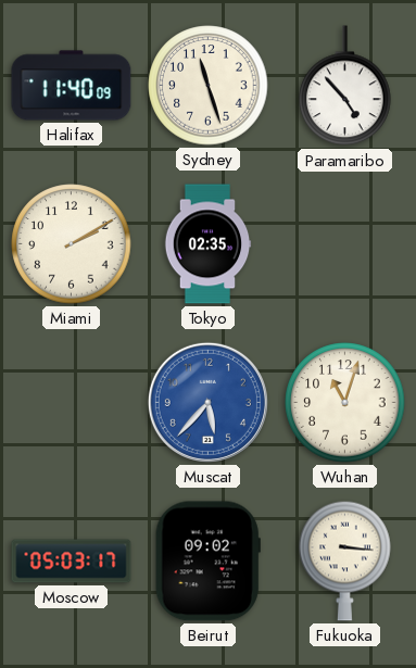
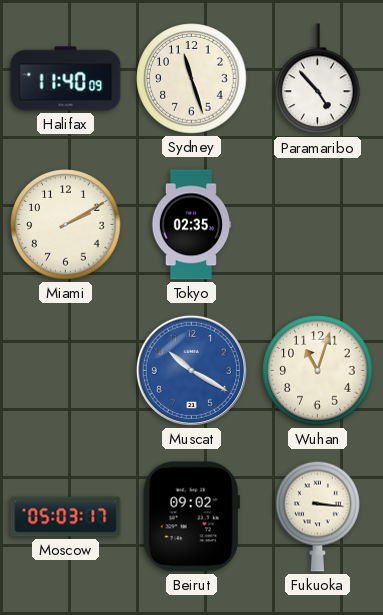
Muscat: 5:37 -> 10:20
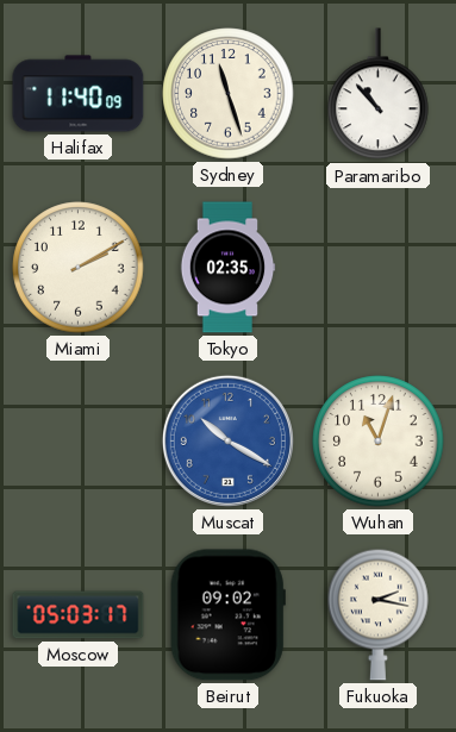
Paramaribo: 4:53 -> 10:53
Fukuoka: 3:16 -> 2:17
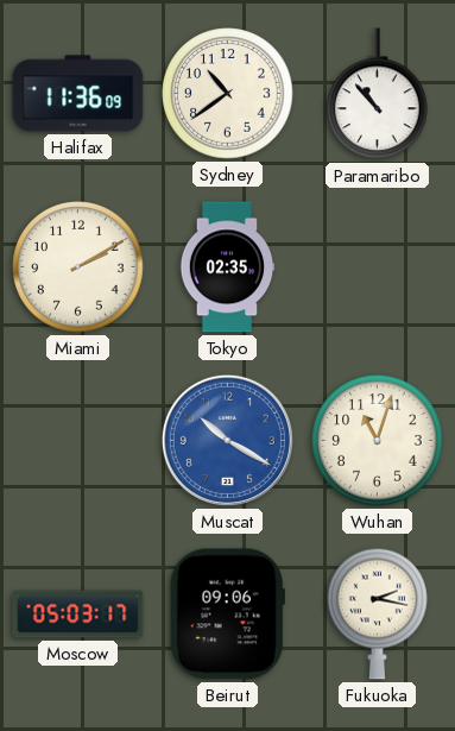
Halifax: 11:40 -> 11:36
Sydney: 11:27 -> 10:39
Beirut: 09:02 -> 09:06
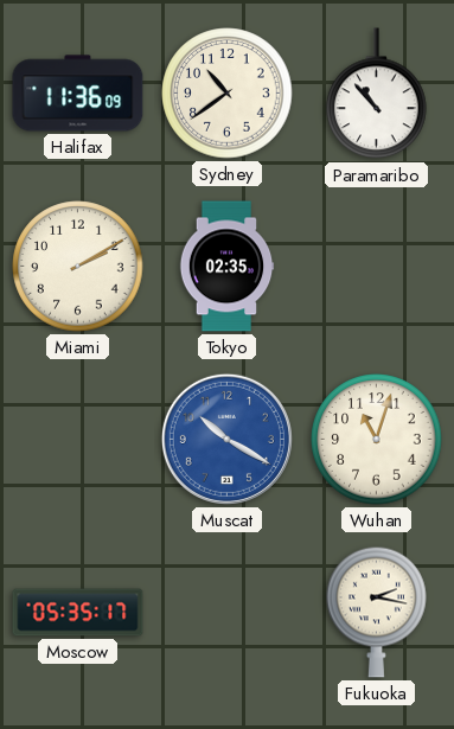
Moscow: 05:03 -> 05:35
Beirut: 09:06 -> none
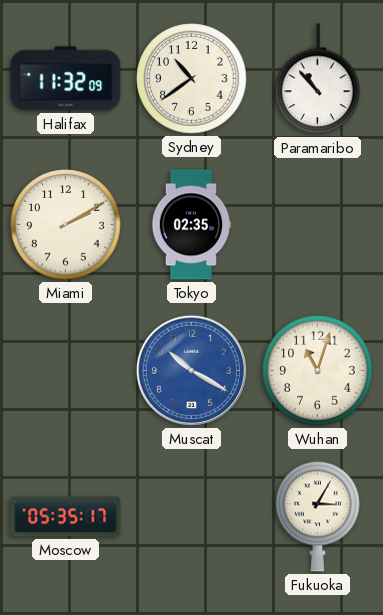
Halifax: 11:36 -> 11:32
Fukuoka: 2:17 -> 3:05
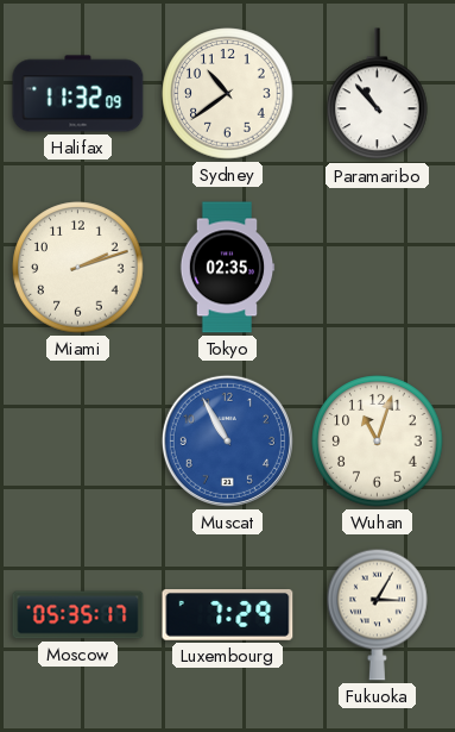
Miami: 2:10 -> 2:12
Muscat: 10:20 -> 10:55
Luxembourg: none -> 7:29
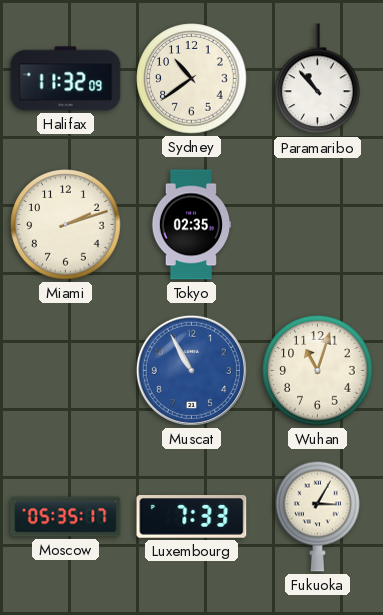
Luxembourg: 7:29 -> 7:33
